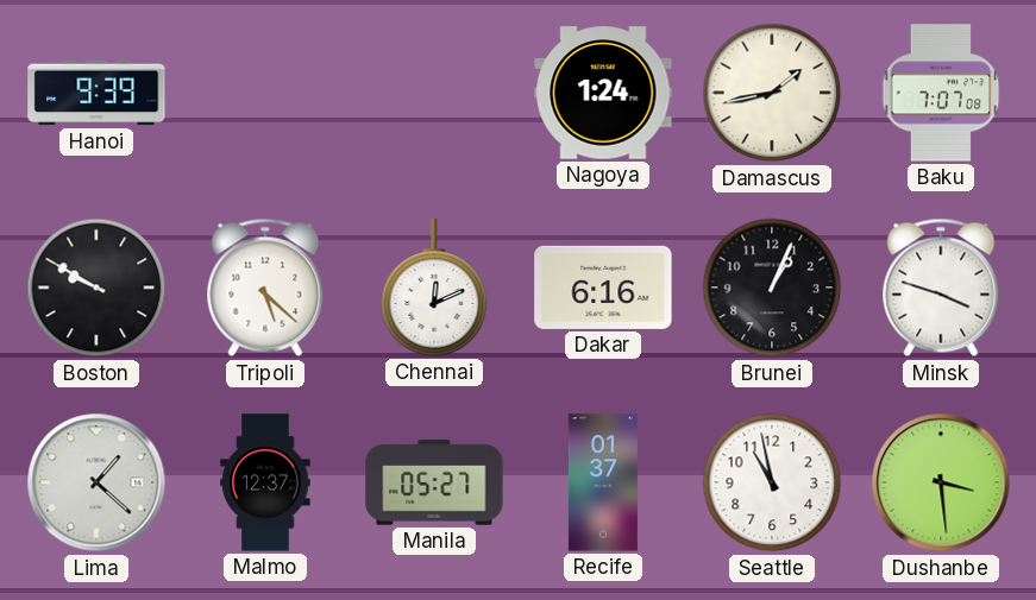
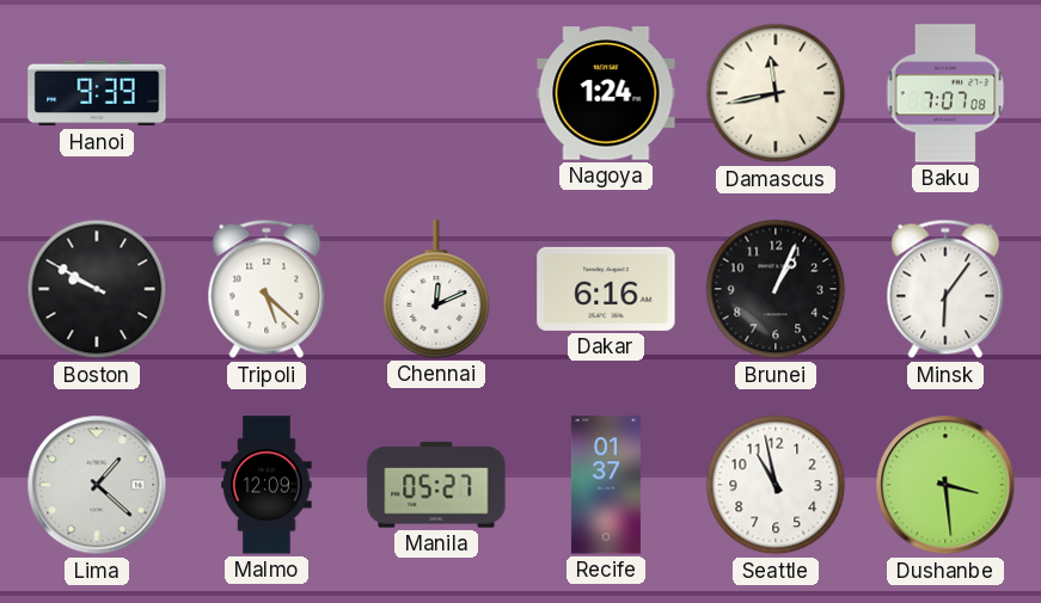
Damascus: 1:43 -> 11:43
Minsk: 3:48 -> 6:06
Malmo: 12:37 -> 12:09
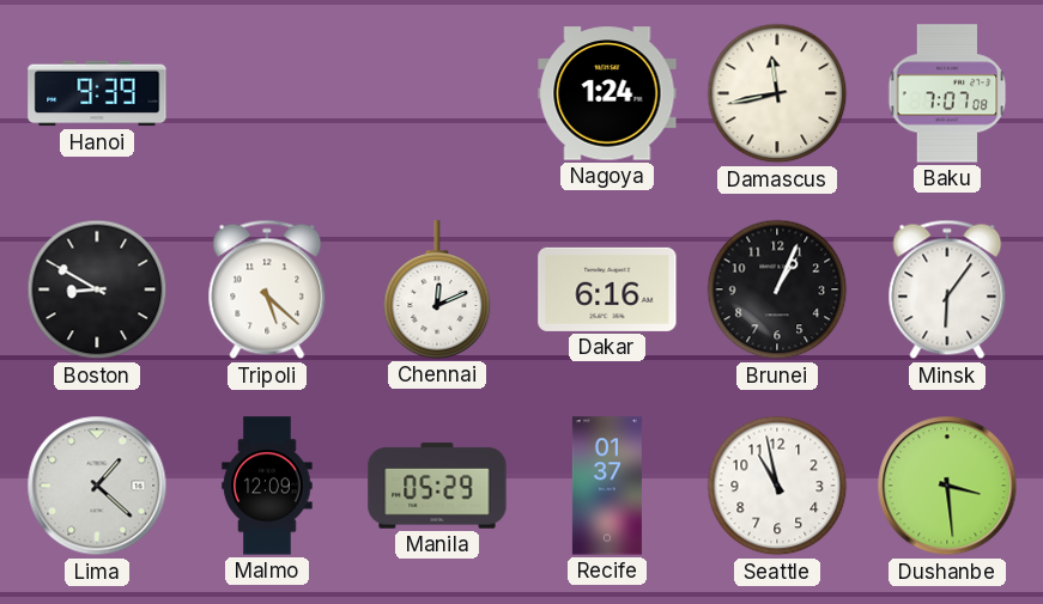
Boston: 9:50 -> 8:50
Manila: 05:27 -> 05:29
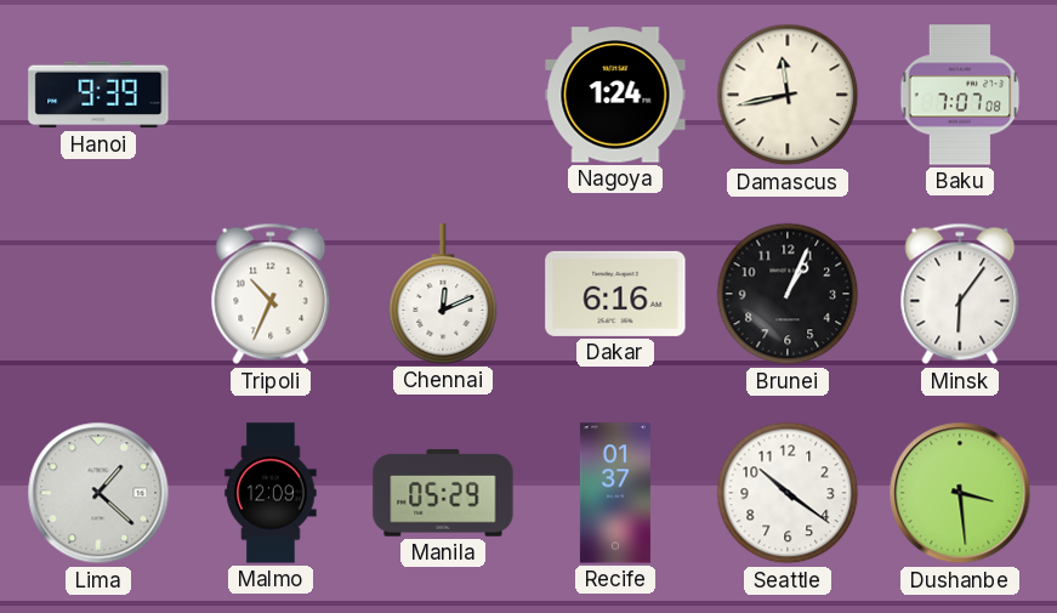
Boston: 8:50 -> none
Tripoli: 5:22 -> 10:34
Seattle: 10:58 -> 10:21
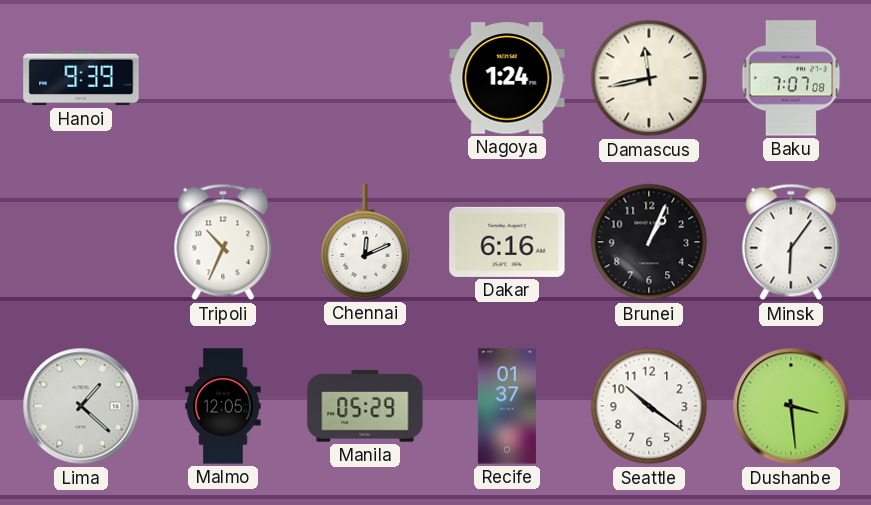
Malmo: 12:09 -> 12:05
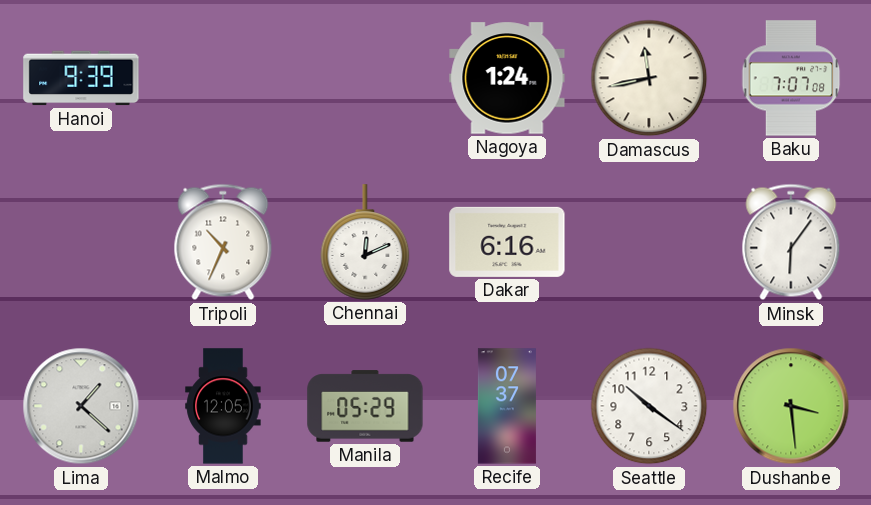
Brunei: 1:04 -> none
Recife: 01:37 -> 07:37
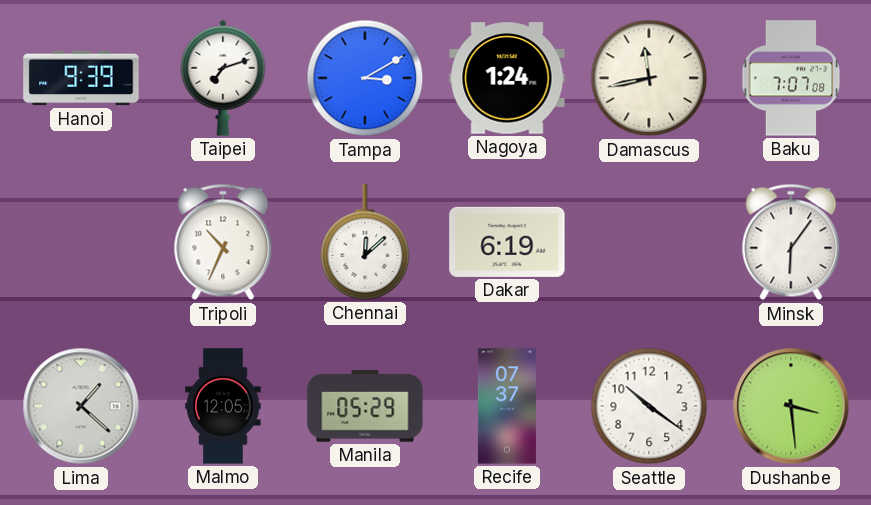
Taipei: none -> 7:12
Tampa: none -> 3:10
Chennai: 12:11 -> 12:08
Dakar: 6:16 -> 6:19
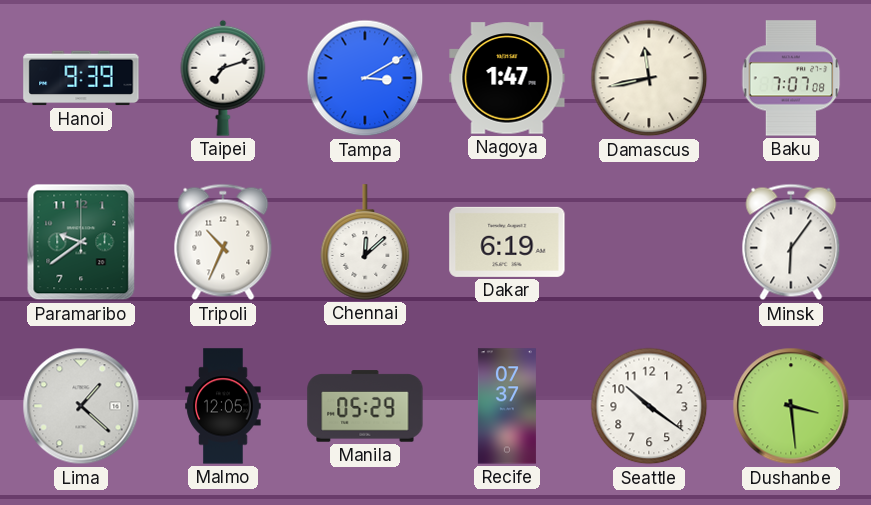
Nagoya: 1:24 -> 1:47
Paramaribo: none -> 9:39
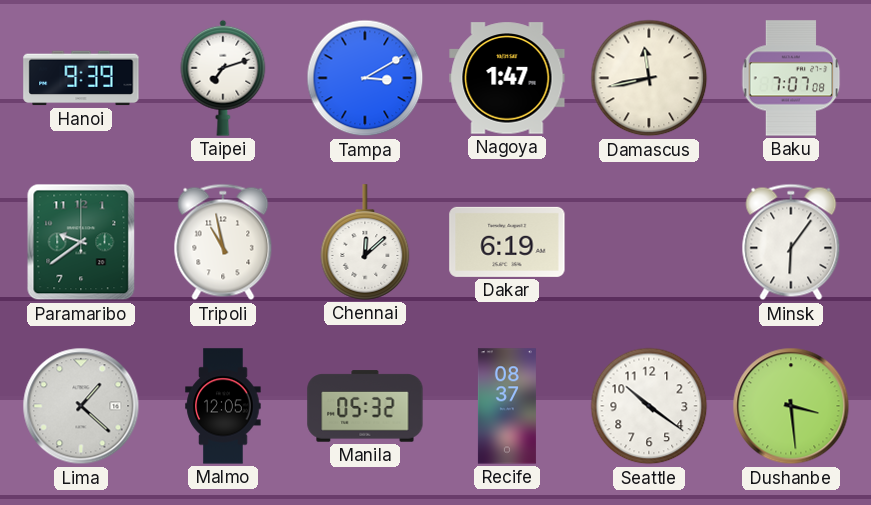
Tripoli: 10:34 -> 10:58
Manila: 05:29 -> 05:32
Recife: 07:37 -> 08:37
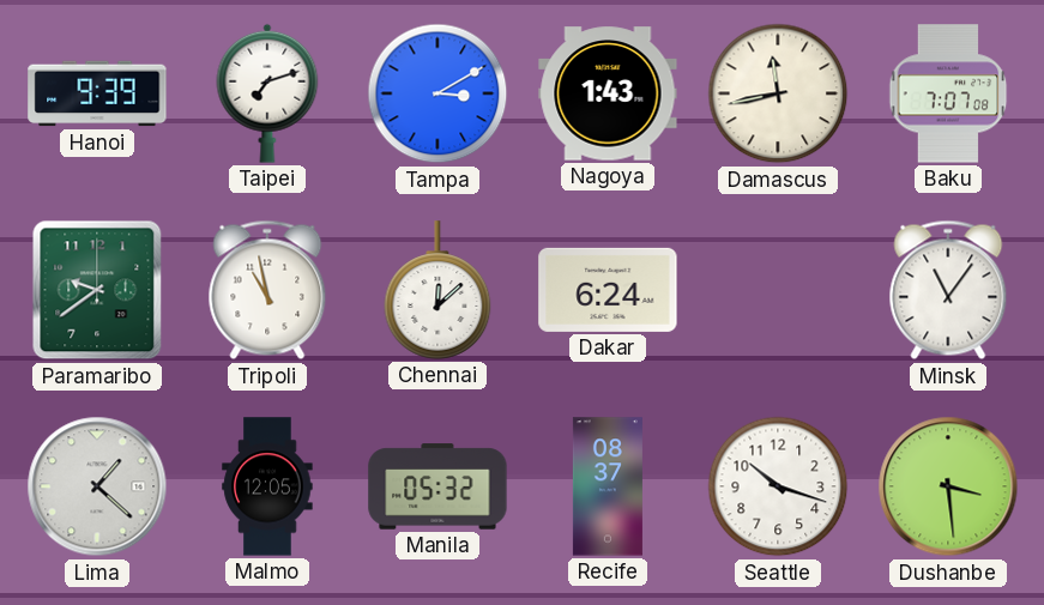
Nagoya: 1:47 -> 1:43
Dakar: 6:19 -> 6:24
Minsk: 6:06 -> 11:06
Seattle: 10:21 -> 10:18
